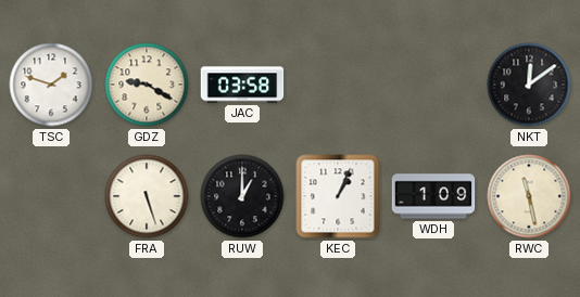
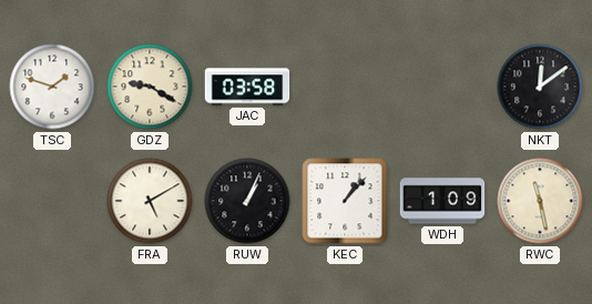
FRA: 5:27 -> 5:10
RUW: 1:00 -> 1:04
KEC: 1:04 -> 1:07
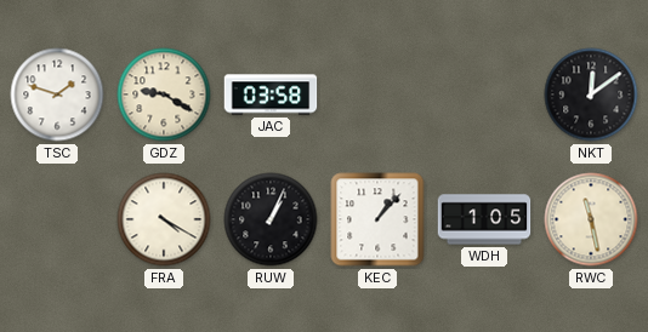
FRA: 5:10 -> 4:20
WDH: 1:09 -> 1:05
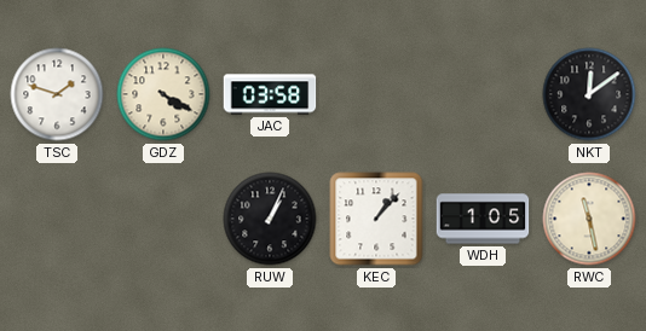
GDZ: 9:20 -> 4:20
FRA: 4:20 -> none
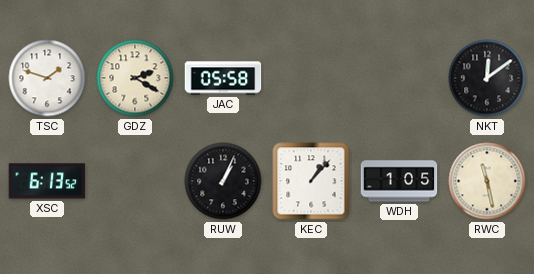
GDZ: 4:20 -> 2:20
JAC: 03:58 -> 05:58
XSC: none -> 6:13
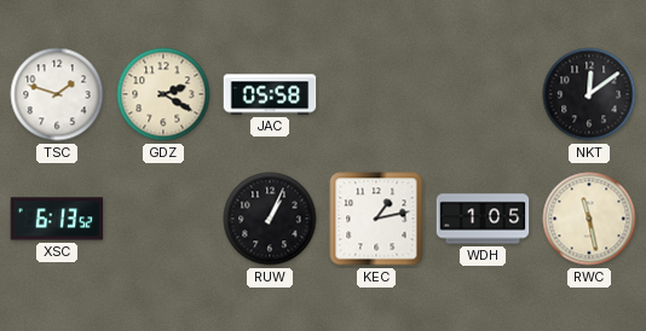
KEC: 1:07 -> 1:13
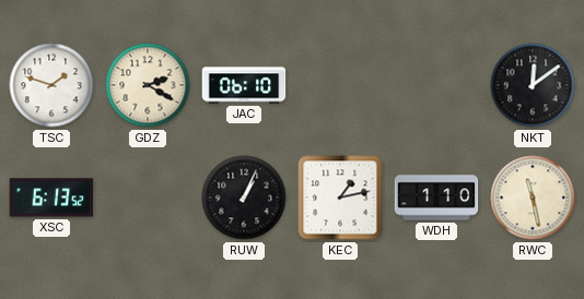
JAC: 05:58 -> 06:10
WDH: 1:05 -> 1:10
